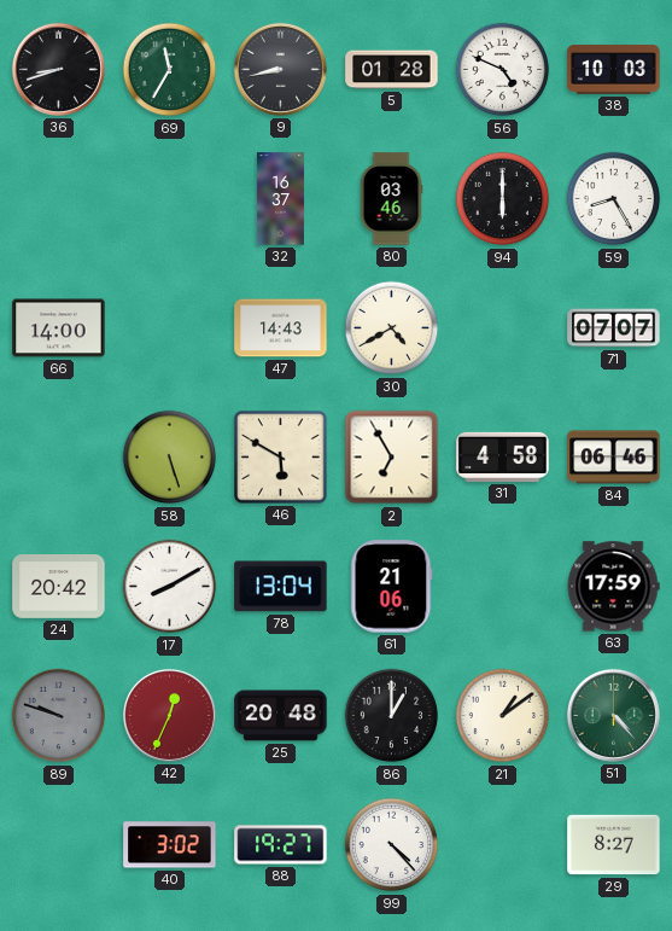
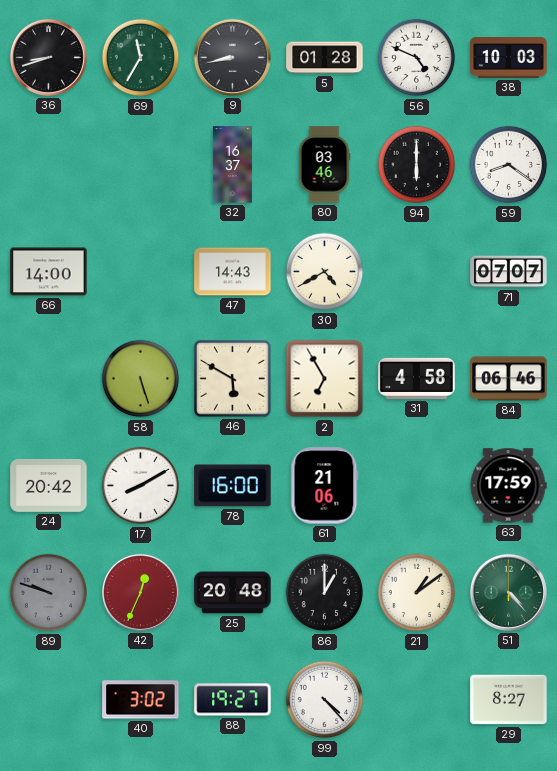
59: 8:25 -> 8:21
78: 13:04 -> 16:00
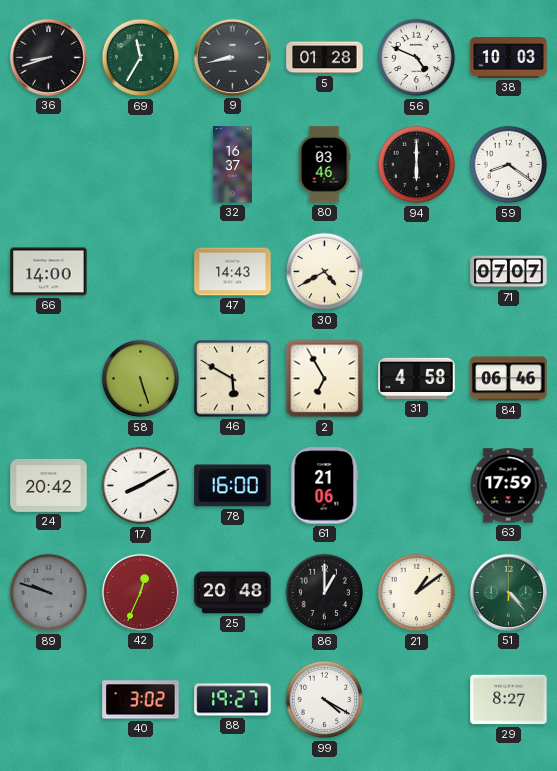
99: 4:23 -> 4:20
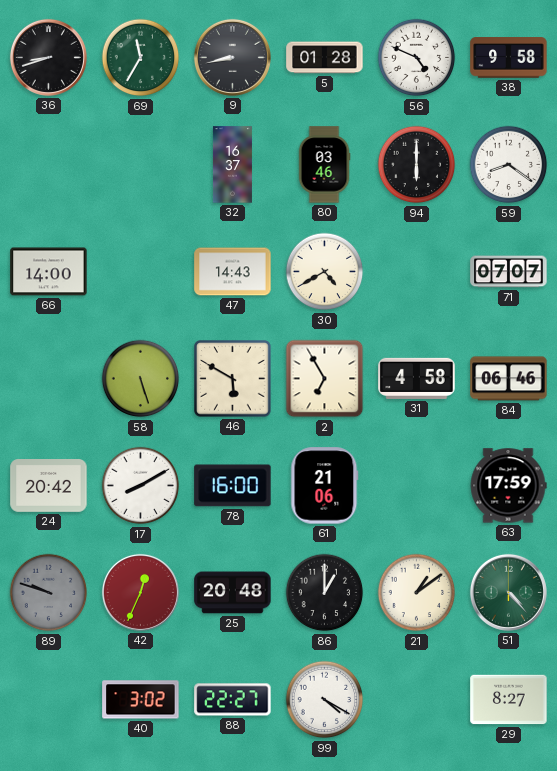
38: 10:03 -> 9:58
88: 19:27 -> 22:27
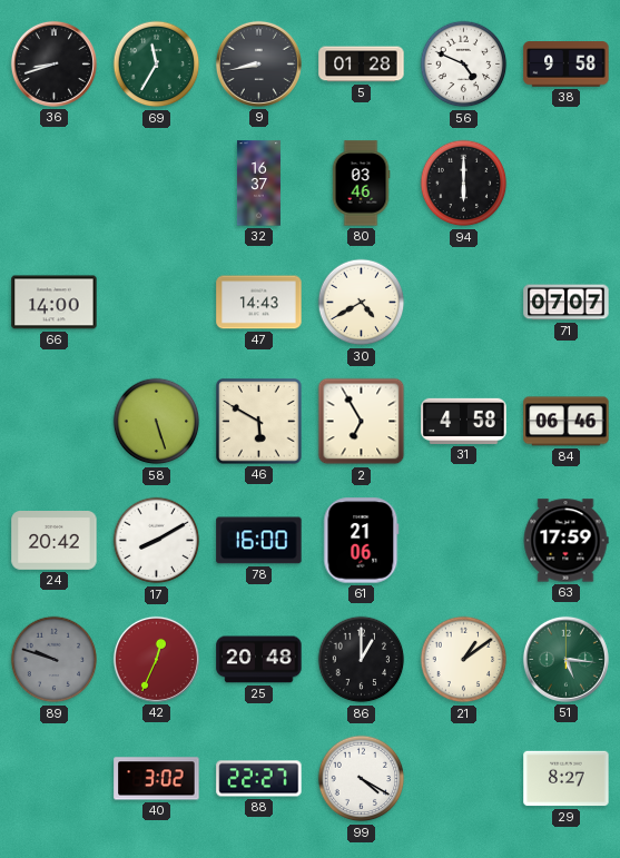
59: 8:21 -> none
51: 4:23 -> 5:16
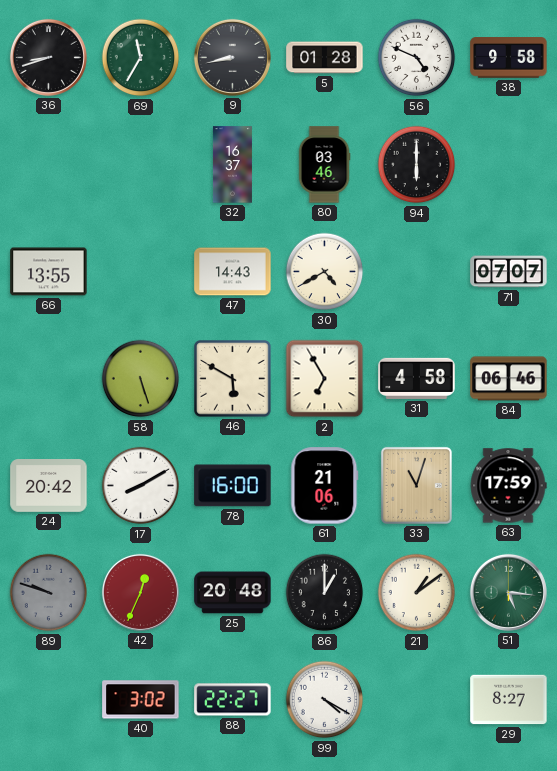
66: 14:00 -> 13:55
33: none -> 11:03
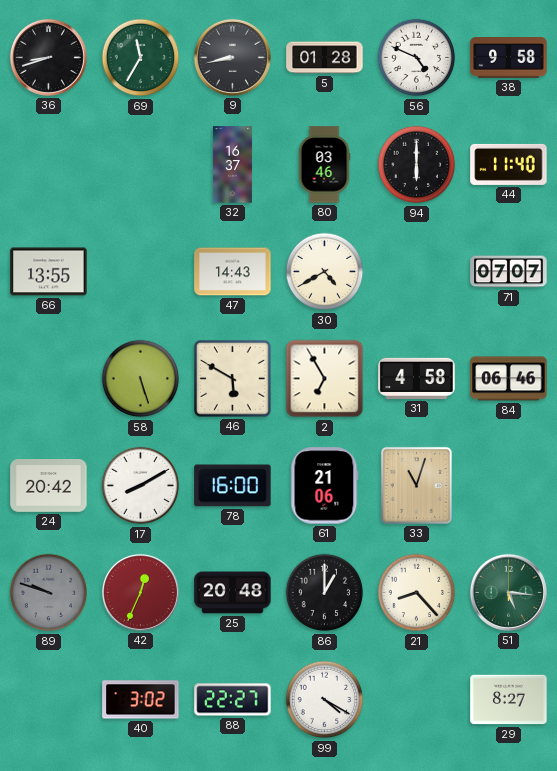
44: none -> 11:40
63: 17:59 -> none
21: 1:09 -> 8:23
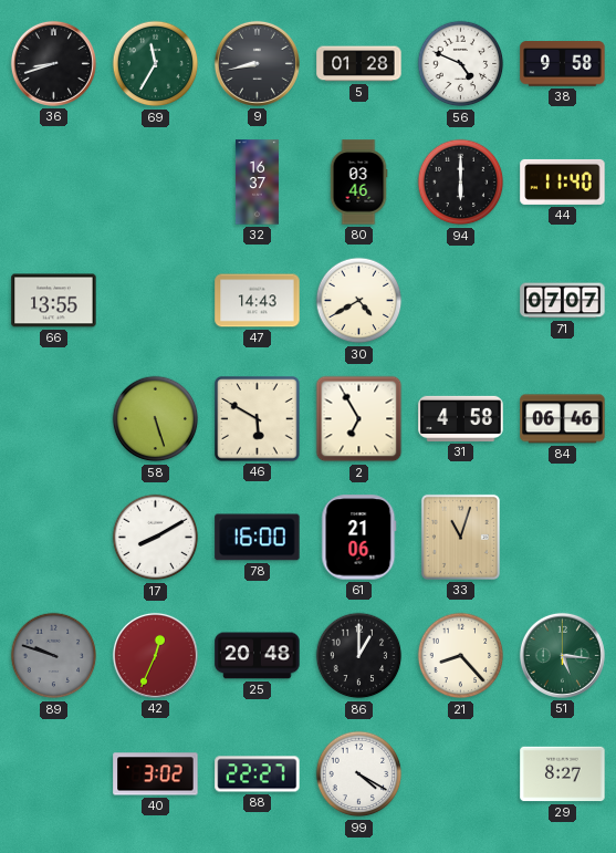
24: 20:42 -> none
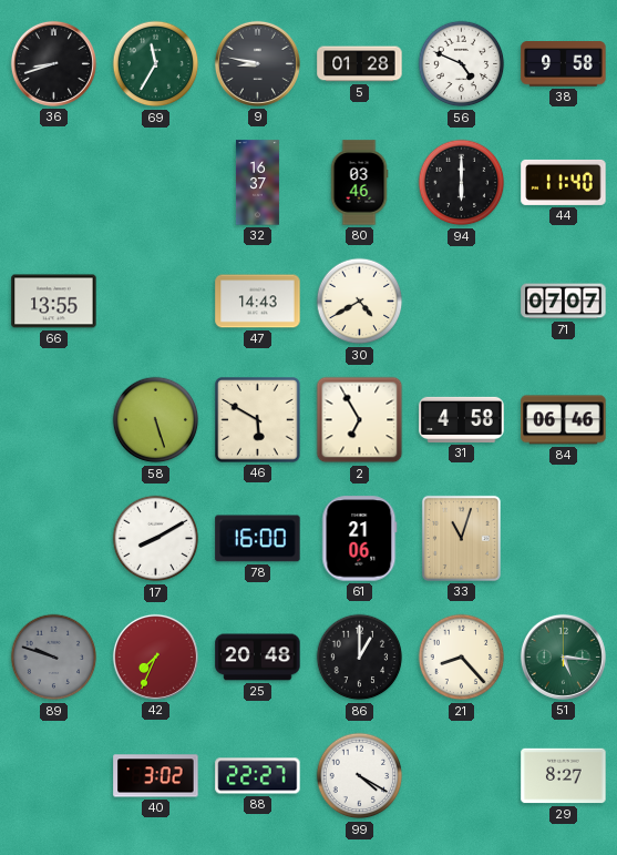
9: 8:43 -> 8:47
42: 12:34 -> 7:34
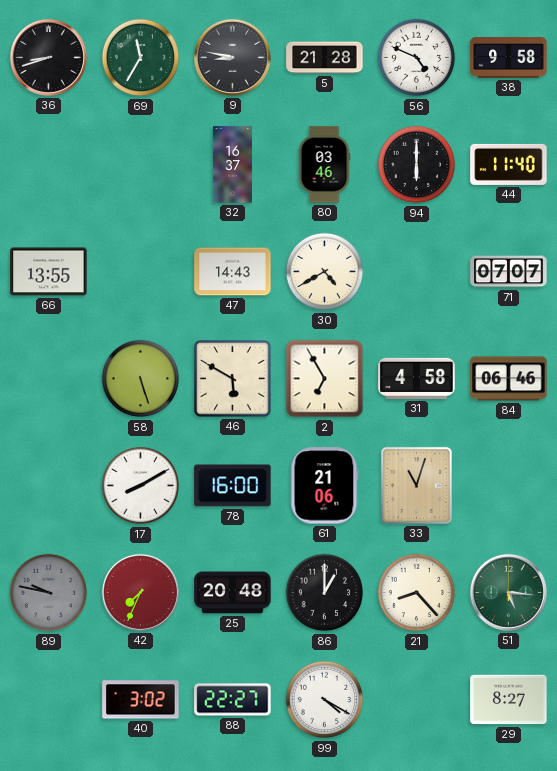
5: 01:28 -> 21:28
89: 9:48 -> 9:47
